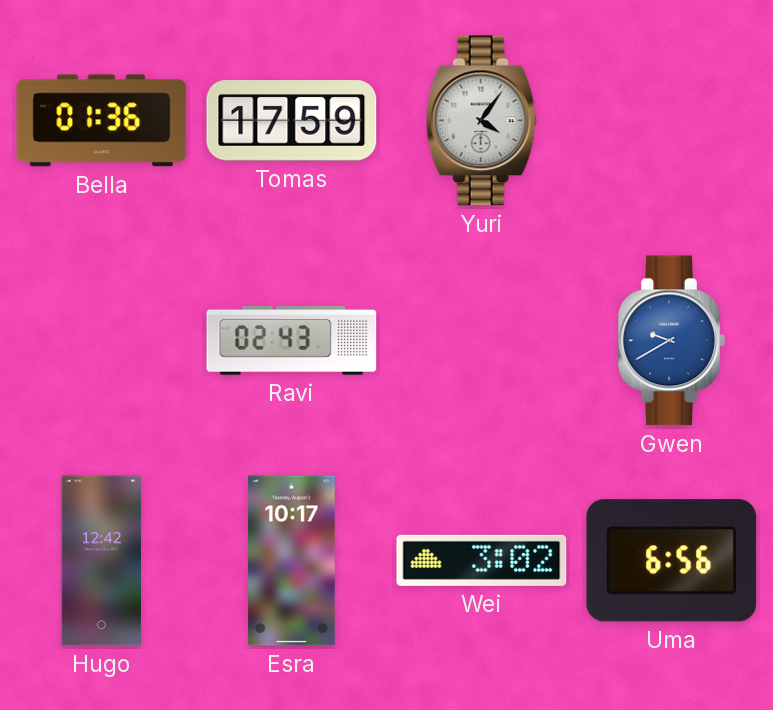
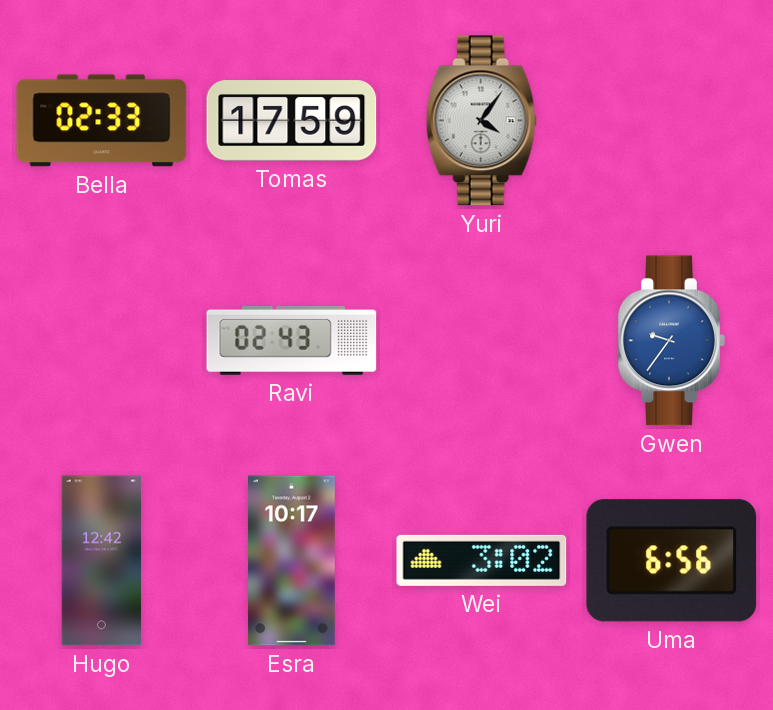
Bella: 01:36 -> 02:33
Gwen: 9:40 -> 9:36
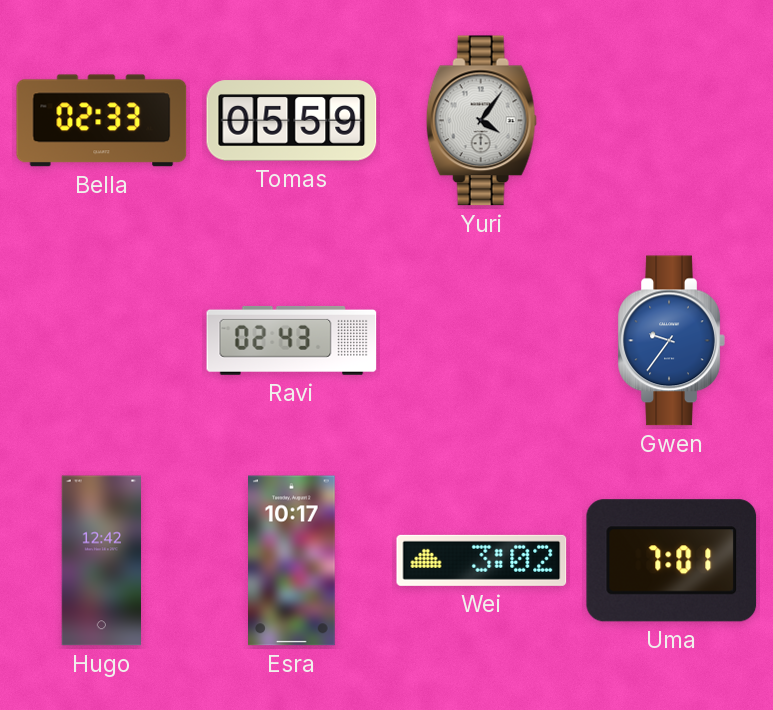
Tomas: 17:59 -> 05:59
Uma: 6:56 -> 7:01
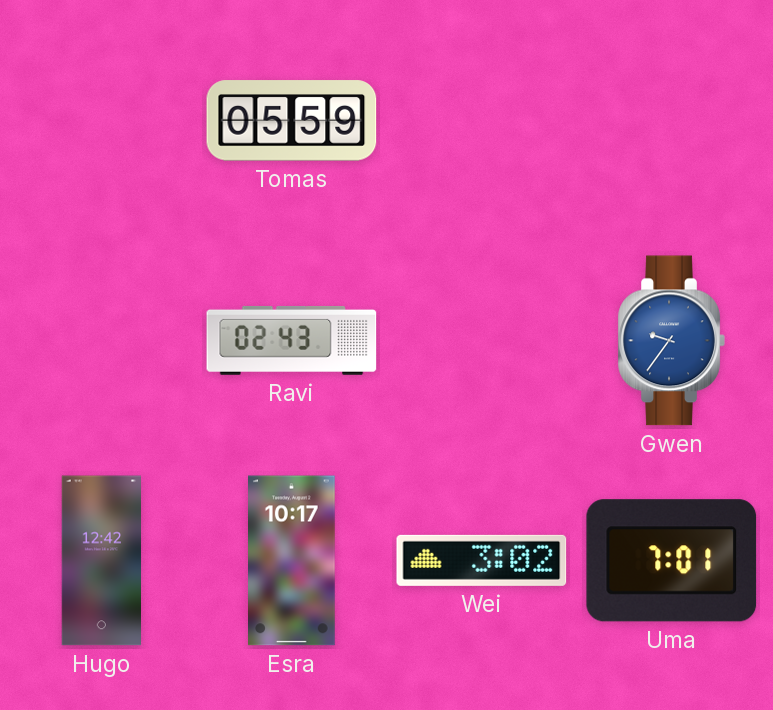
Bella: 02:33 -> none
Yuri: 4:06 -> none
